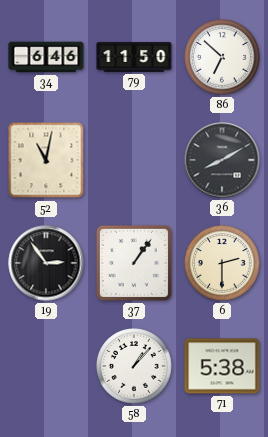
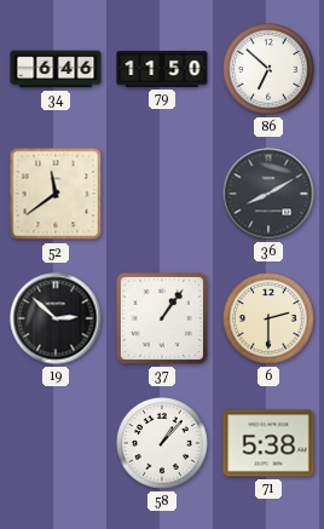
52: 11:02 -> 11:39
19: 2:54 -> 2:52
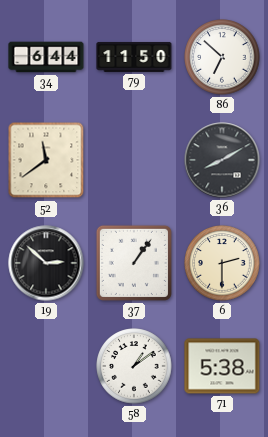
34: 6:46 -> 6:44
58: 1:07 -> 1:09
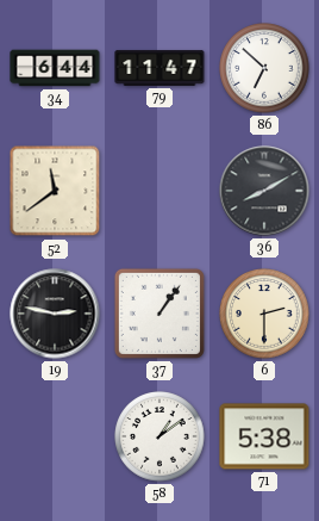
79: 11:50 -> 11:47
19: 2:52 -> 2:47
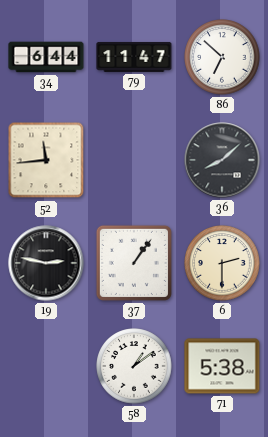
52: 11:39 -> 11:44
36: 8:10 -> 8:08
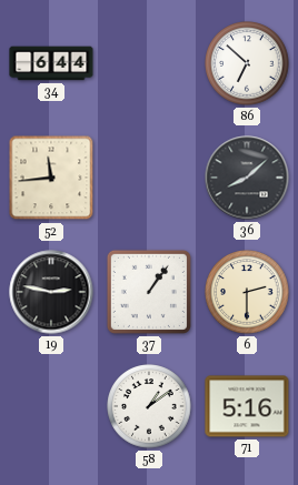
79: 11:47 -> none
71: 5:38 -> 5:16
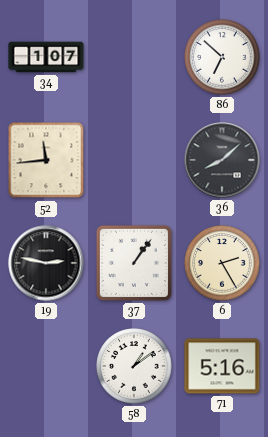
34: 6:44 -> 1:07
6: 2:30 -> 2:25
